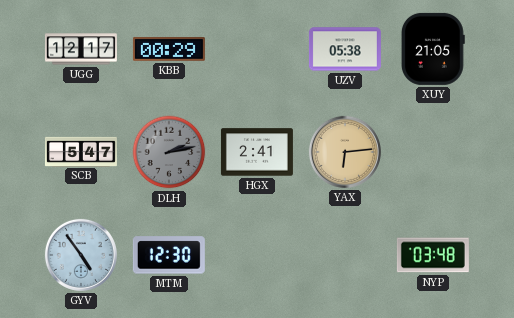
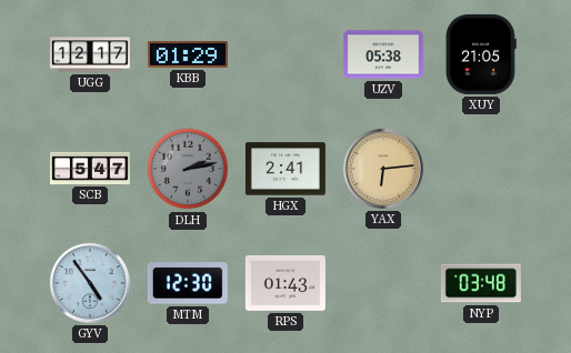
KBB: 00:29 -> 01:29
RPS: none -> 01:43
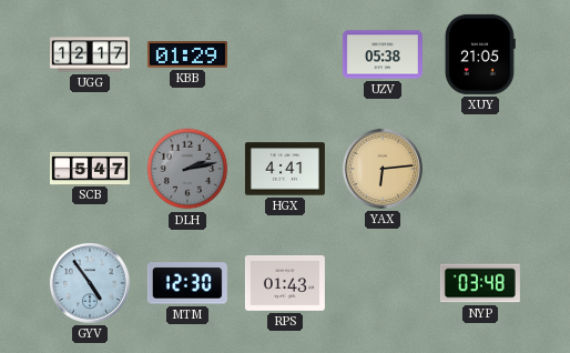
HGX: 2:41 -> 4:41
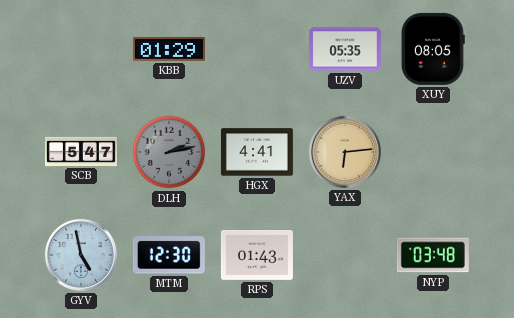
UGG: 12:17 -> none
UZV: 05:38 -> 05:35
XUY: 21:05 -> 08:05
GYV: 4:54 -> 4:58
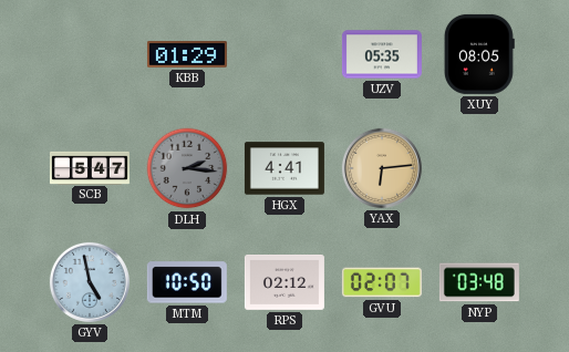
DLH: 2:13 -> 2:16
MTM: 12:30 -> 10:50
RPS: 01:43 -> 02:12
GVU: none -> 02:07
